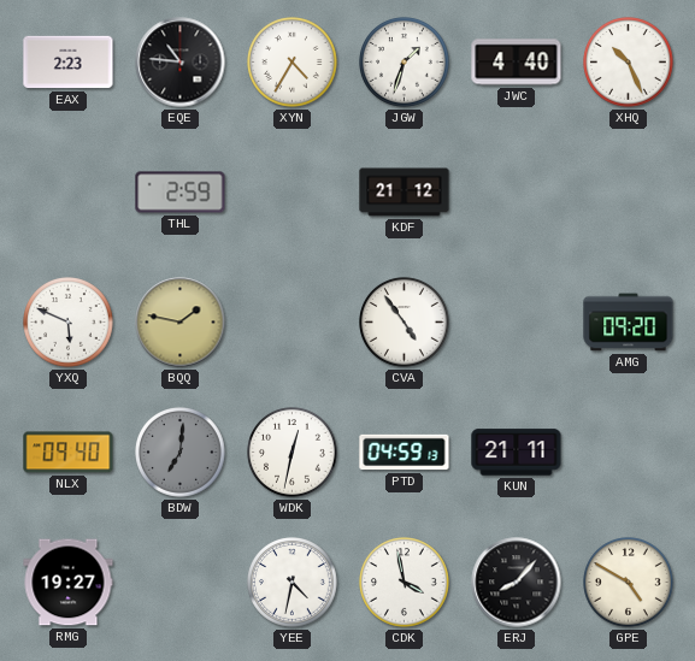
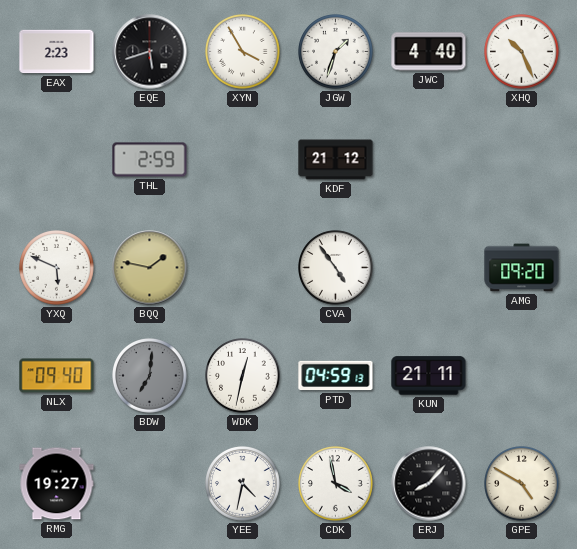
EQE: 10:46 -> 5:42
XYN: 4:35 -> 3:55
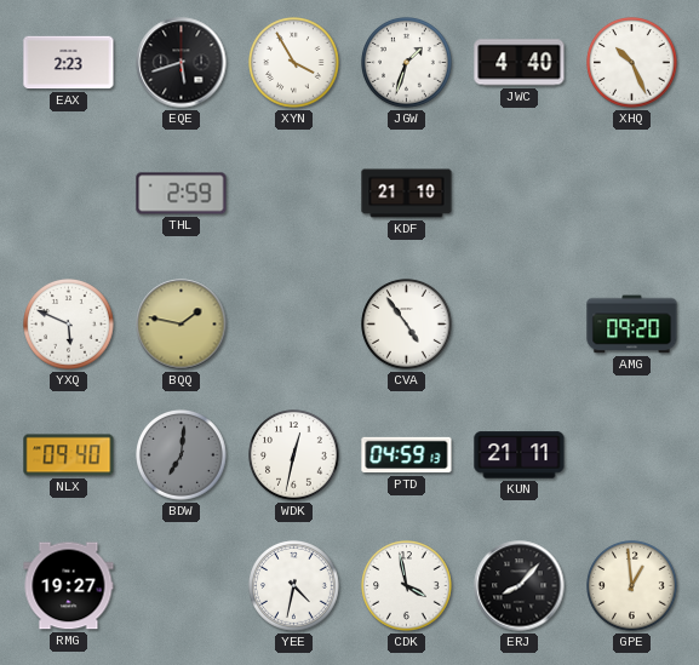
KDF: 21:12 -> 21:10
GPE: 4:50 -> 12:59
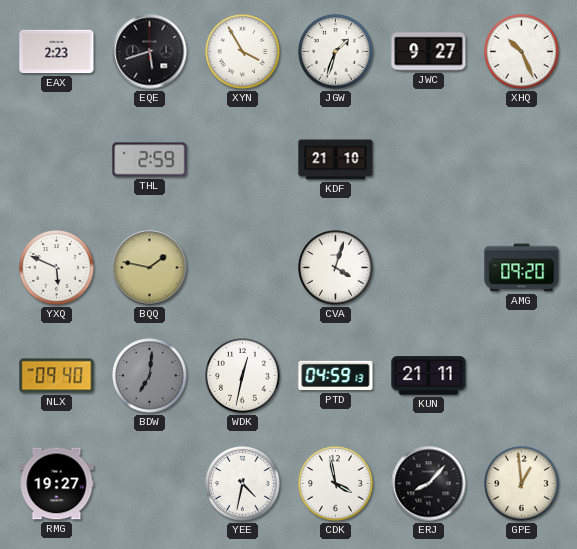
JWC: 4:40 -> 9:27
CVA: 4:54 -> 4:03
